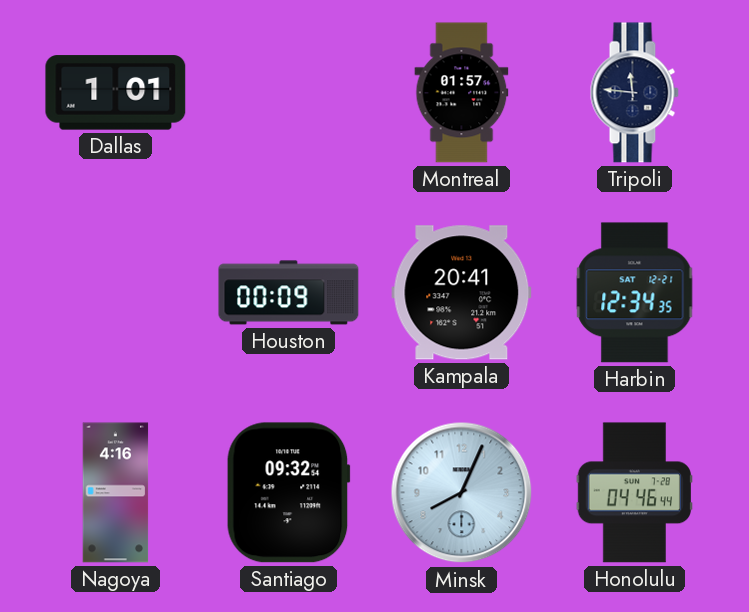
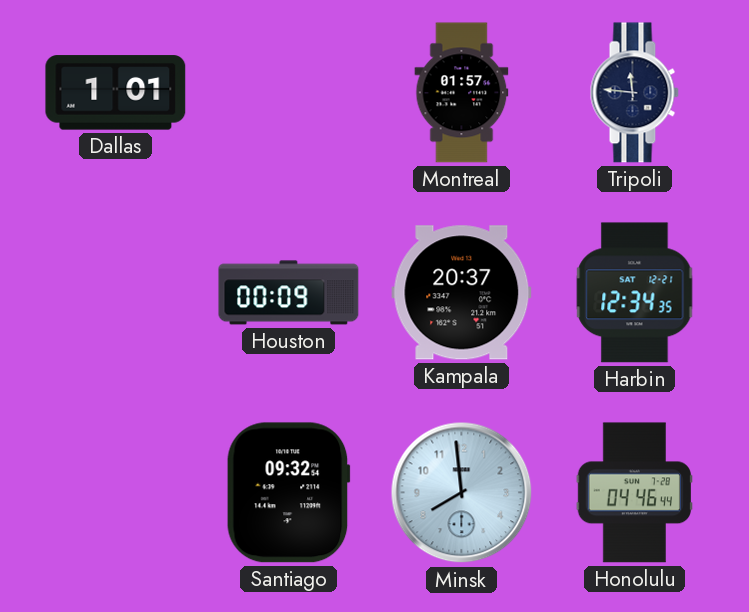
Kampala: 20:41 -> 20:37
Nagoya: 4:16 -> none
Minsk: 8:04 -> 7:59
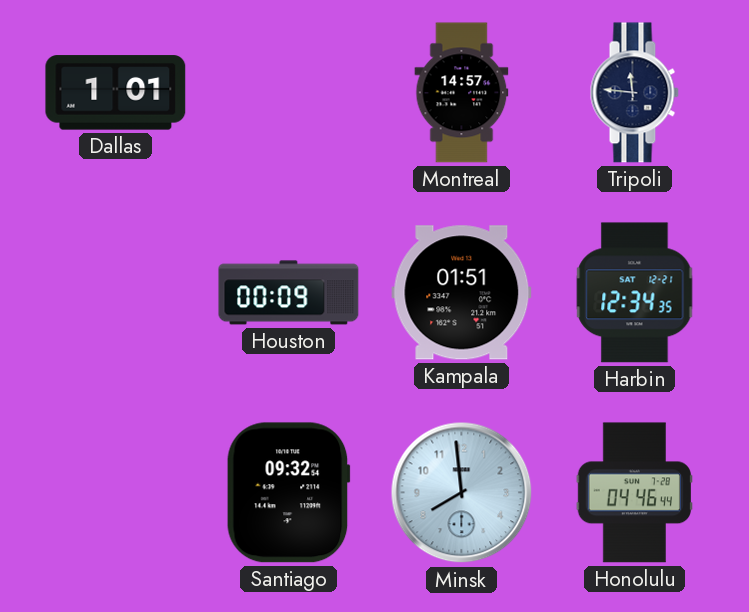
Montreal: 01:57 -> 14:57
Kampala: 20:37 -> 01:51
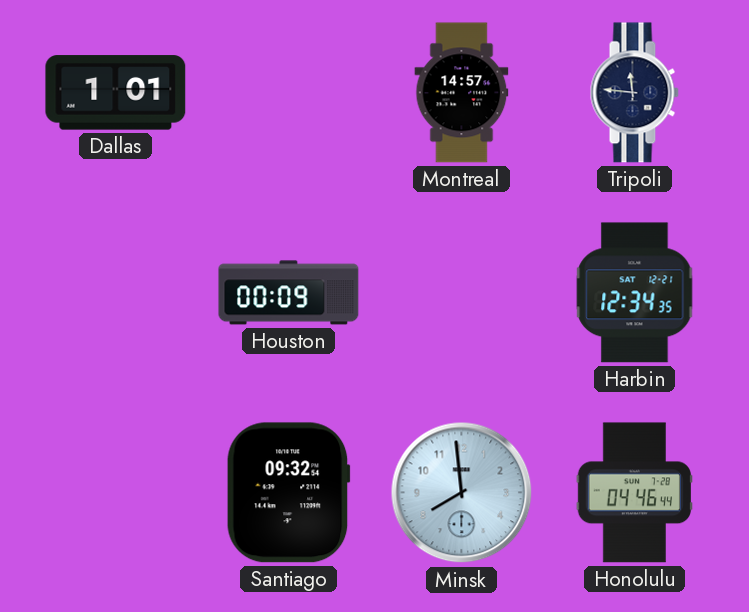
Kampala: 01:51 -> none
